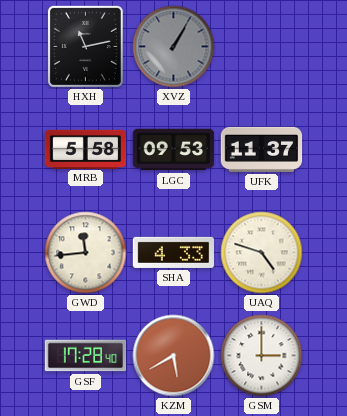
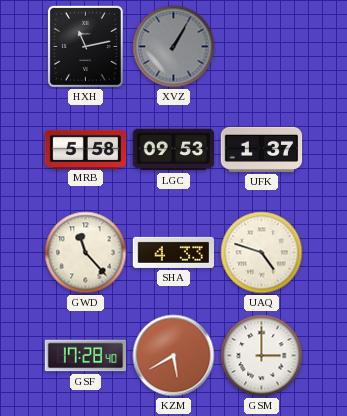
UFK: 11:37 -> 1:37
GWD: 11:44 -> 11:23
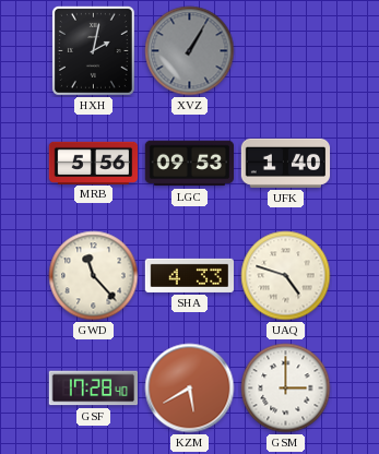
HXH: 11:13 -> 2:02
MRB: 5:58 -> 5:56
UFK: 1:37 -> 1:40
